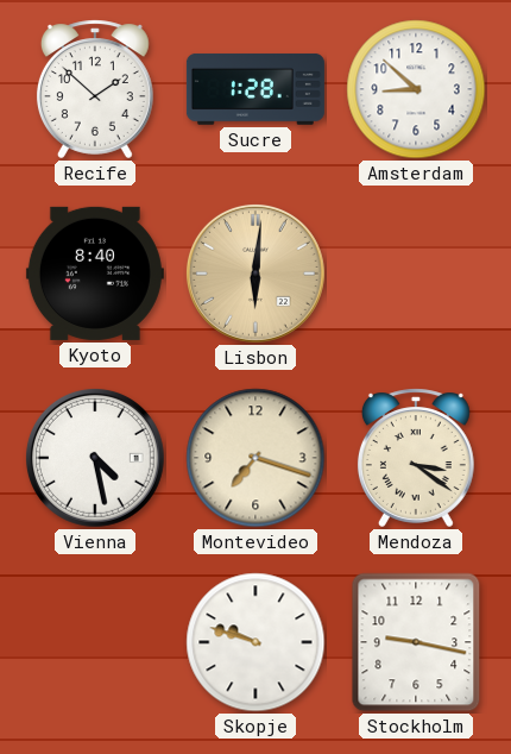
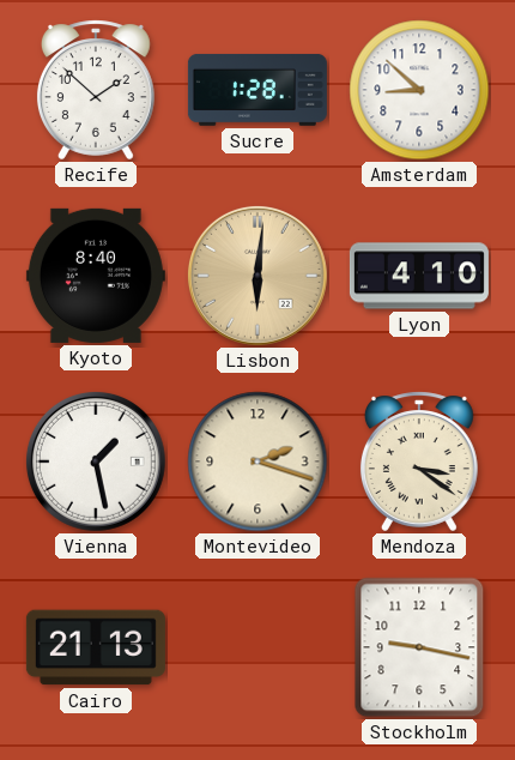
Lyon: none -> 4:10
Vienna: 4:28 -> 1:28
Montevideo: 7:18 -> 2:18
Cairo: none -> 21:13
Skopje: 9:48 -> none
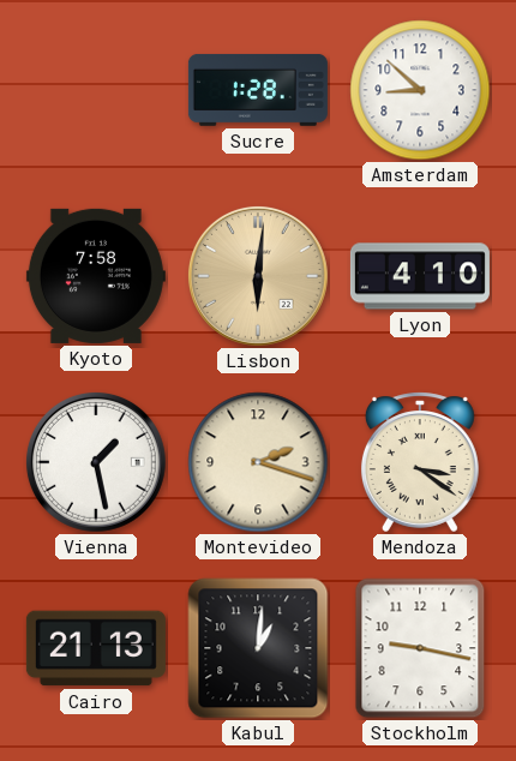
Recife: 1:52 -> none
Kyoto: 8:40 -> 7:58
Kabul: none -> 1:01
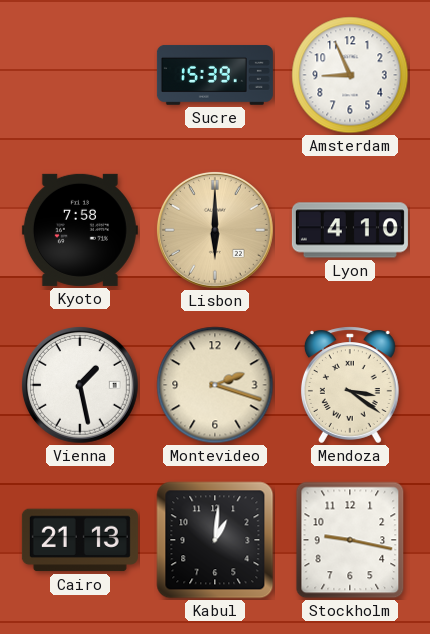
Sucre: 1:28 -> 15:39
Amsterdam: 8:52 -> 8:56
Lisbon: 6:01 -> 6:00
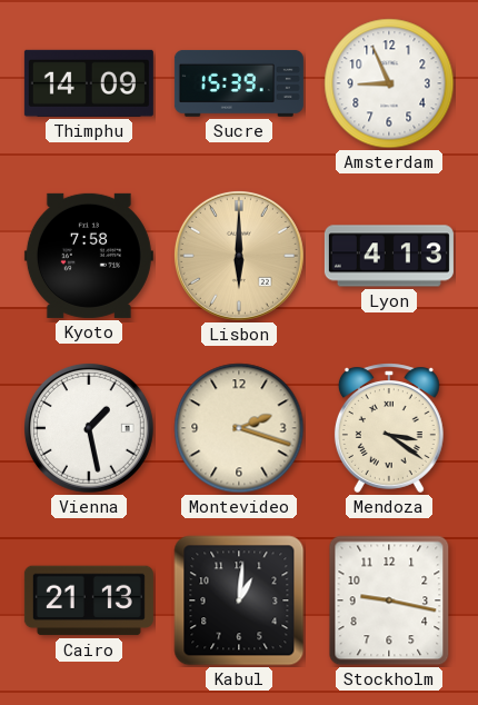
Thimphu: none -> 14:09
Lyon: 4:10 -> 4:13
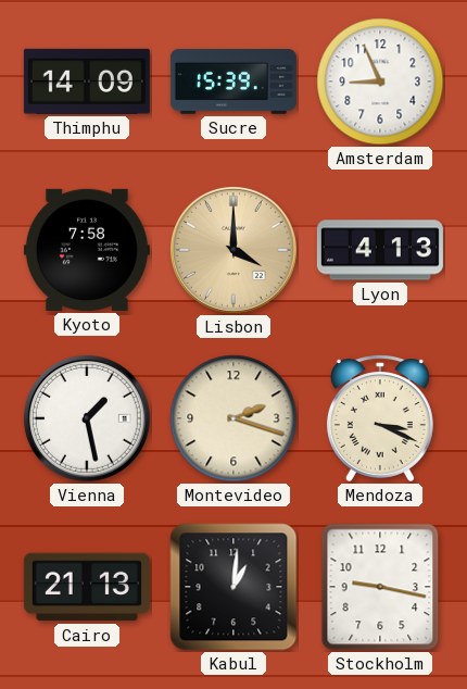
Lisbon: 6:00 -> 4:00
Mendoza: 3:21 -> 3:19
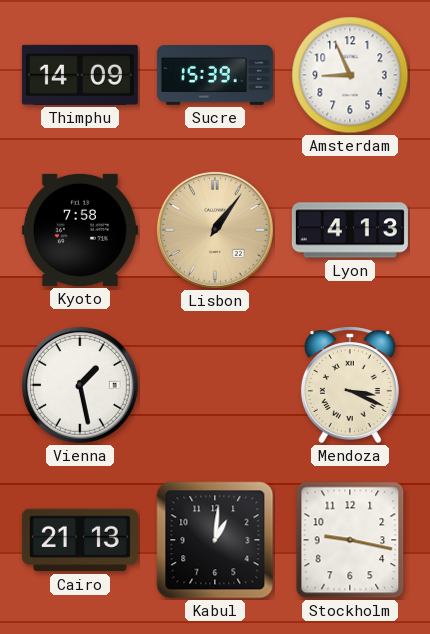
Lisbon: 4:00 -> 1:06
Montevideo: 2:18 -> none
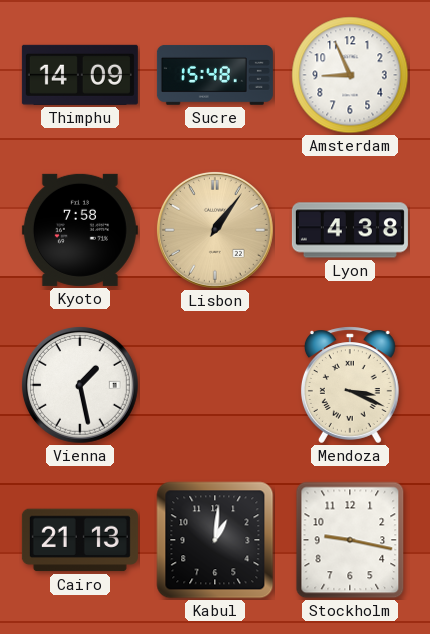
Sucre: 15:39 -> 15:48
Lyon: 4:13 -> 4:38
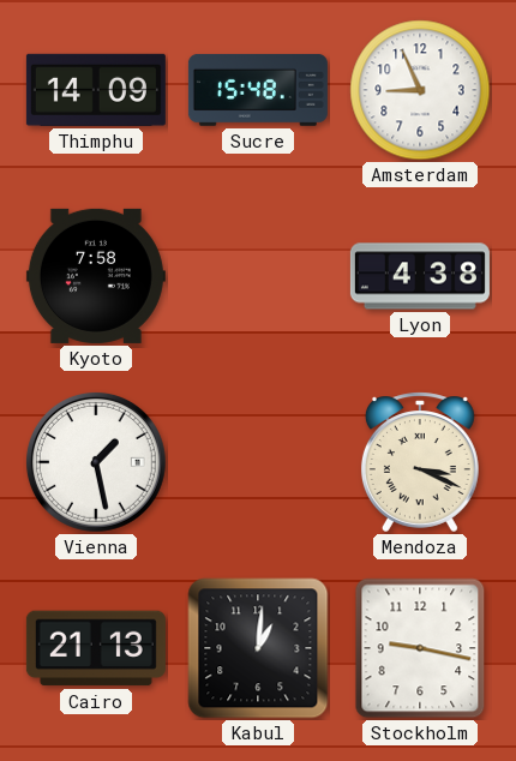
Lisbon: 1:06 -> none
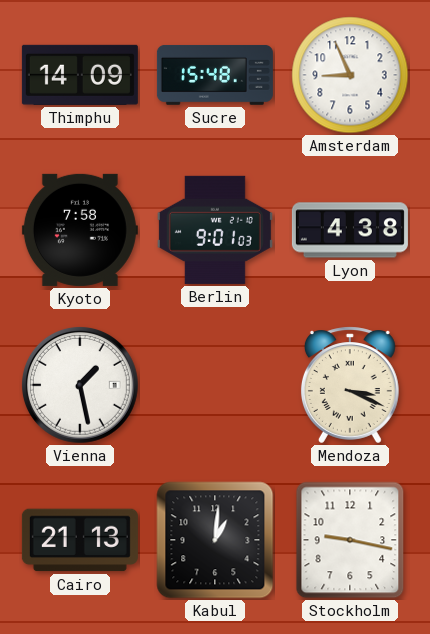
Berlin: none -> 9:01
